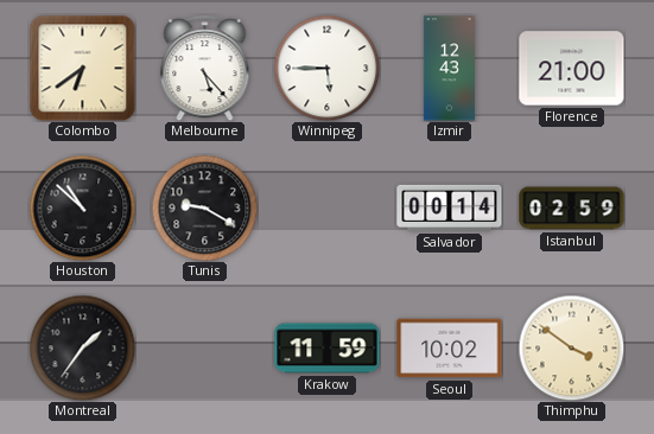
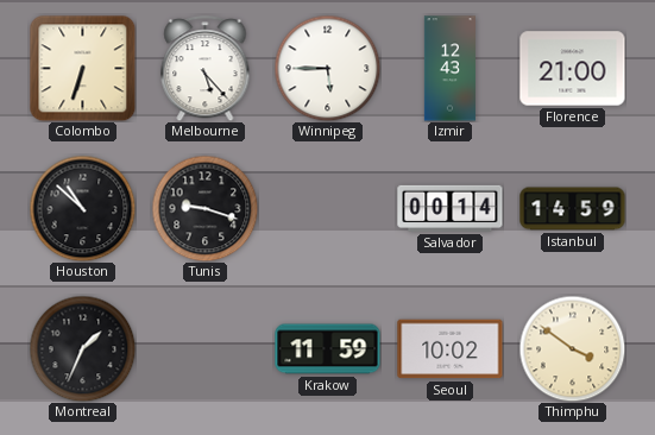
Colombo: 6:39 -> 6:33
Tunis: 9:20 -> 9:18
Istanbul: 02:59 -> 14:59
Montreal: 1:36 -> 1:34
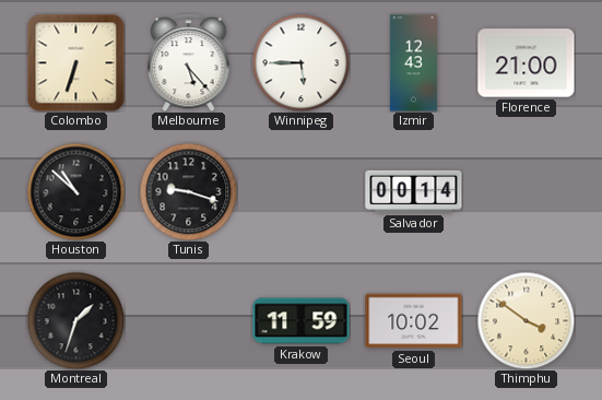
Istanbul: 14:59 -> none
Montreal: 1:34 -> 1:33
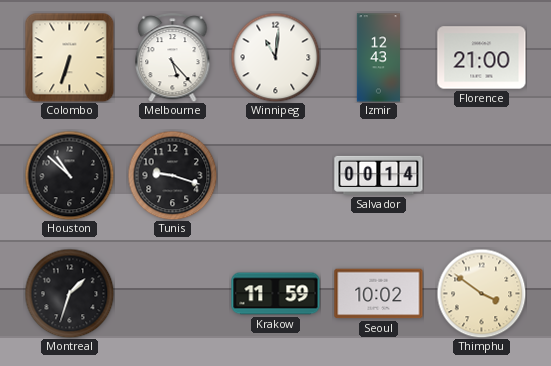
Winnipeg: 5:45 -> 11:01
